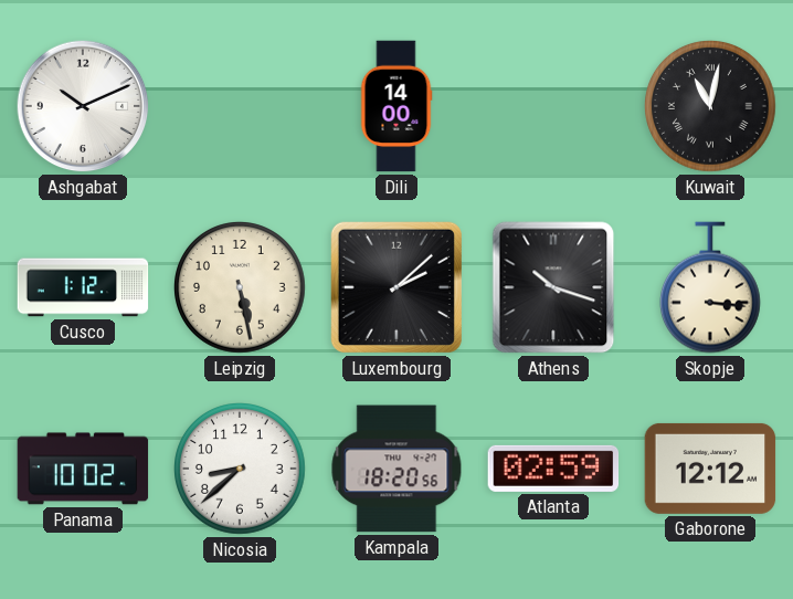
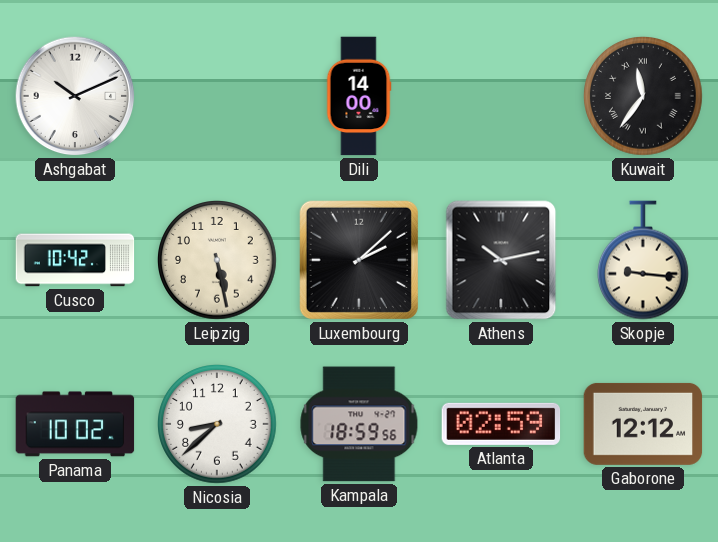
Kuwait: 11:02 -> 11:36
Cusco: 1:12 -> 10:42
Athens: 10:18 -> 10:13
Skopje: 3:16 -> 9:16
Kampala: 18:20 -> 18:59
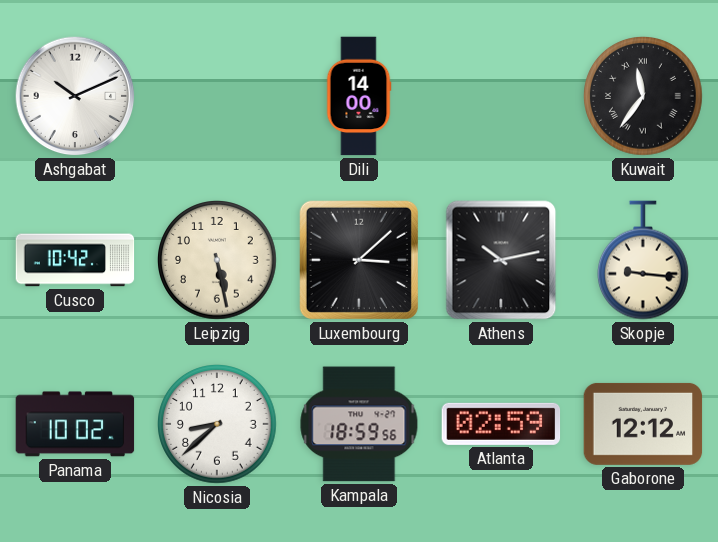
Luxembourg: 2:08 -> 3:08
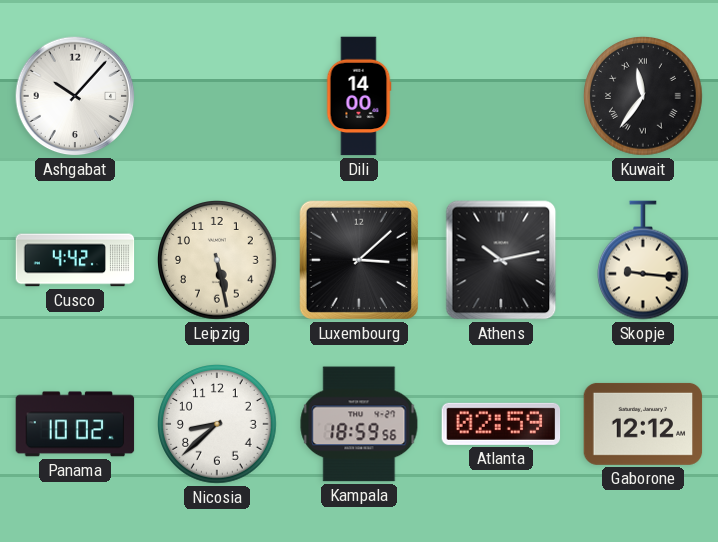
Ashgabat: 10:11 -> 10:07
Cusco: 10:42 -> 4:42
